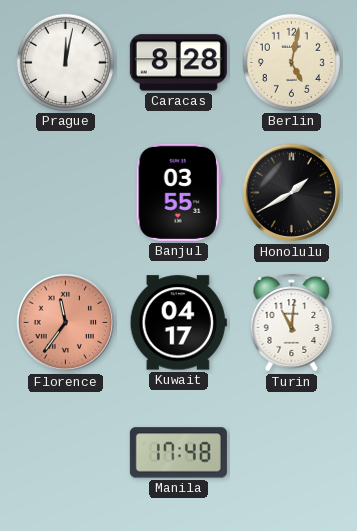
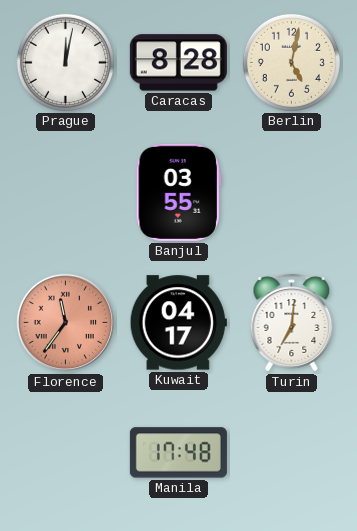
Honolulu: 1:40 -> none
Turin: 11:01 -> 7:01
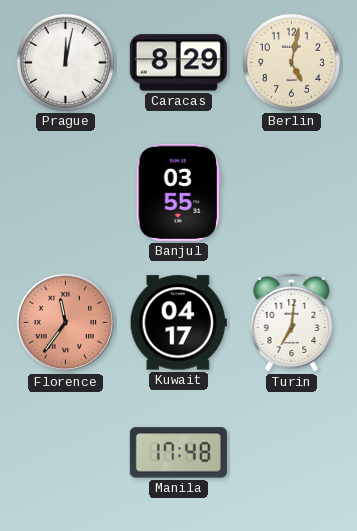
Caracas: 8:28 -> 8:29
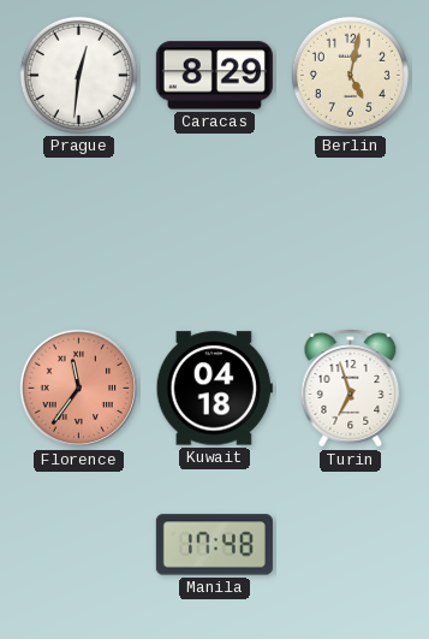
Prague: 12:02 -> 12:31
Banjul: 03:55 -> none
Kuwait: 04:17 -> 04:18
Turin: 7:01 -> 6:57
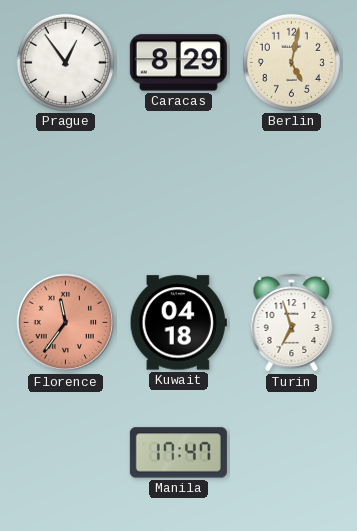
Prague: 12:31 -> 12:54
Manila: 17:48 -> 17:47
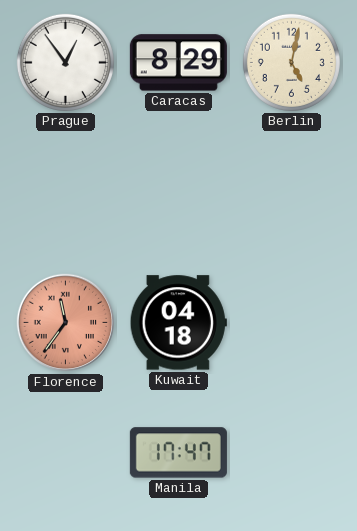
Turin: 6:57 -> none
